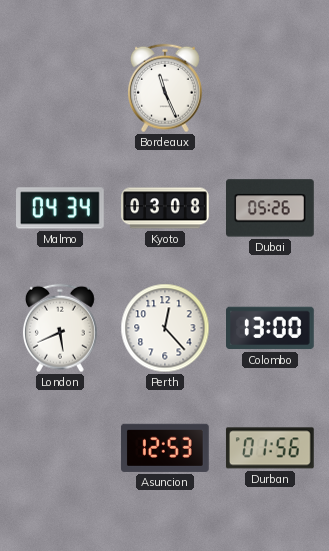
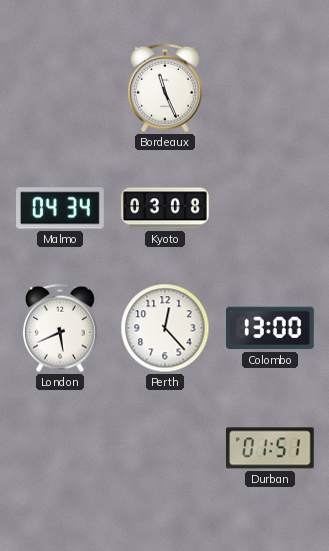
Dubai: 05:26 -> none
Asuncion: 12:53 -> none
Durban: 01:56 -> 01:51
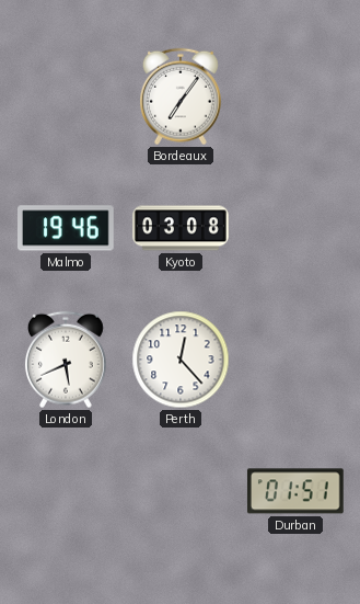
Bordeaux: 11:26 -> 7:06
Malmo: 04:34 -> 19:46
Colombo: 13:00 -> none
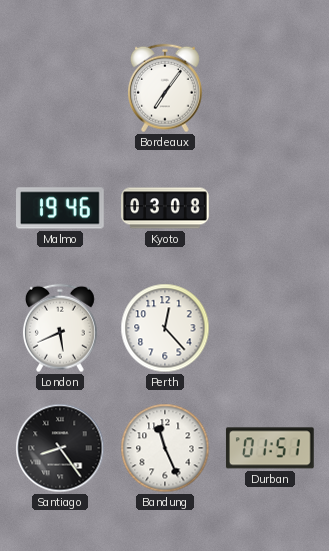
Santiago: none -> 8:24
Bandung: none -> 11:26
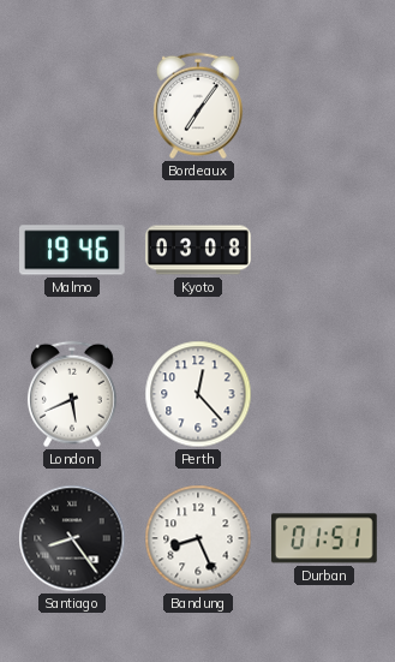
Bandung: 11:26 -> 8:26
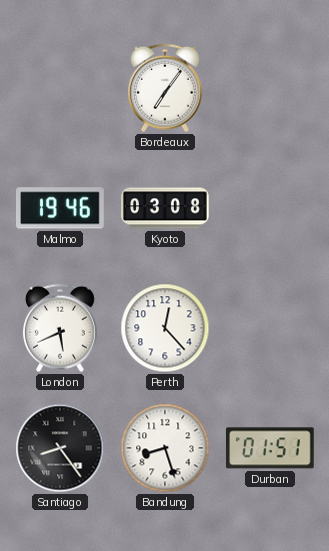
Bandung: 8:26 -> 8:27
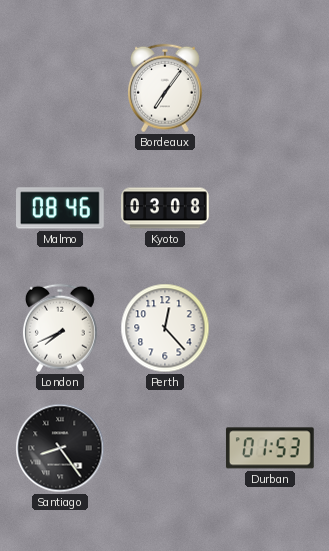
Malmo: 19:46 -> 08:46
London: 5:41 -> 7:41
Bandung: 8:27 -> none
Durban: 01:51 -> 01:53
